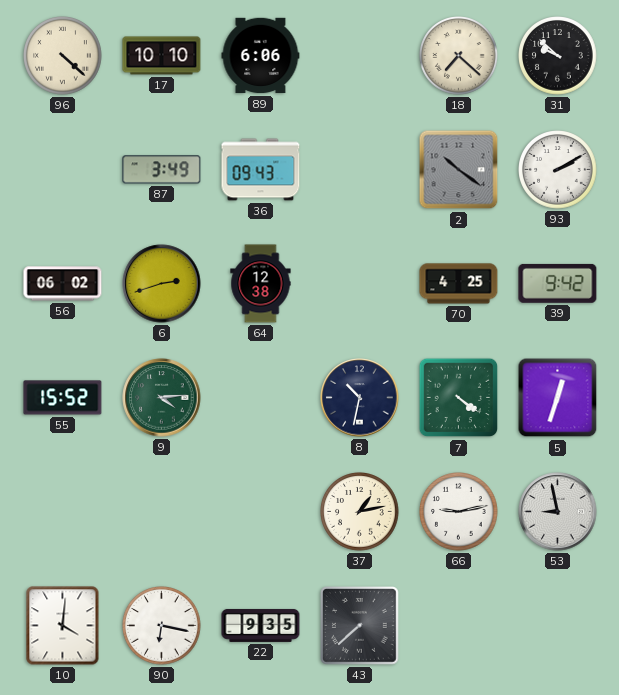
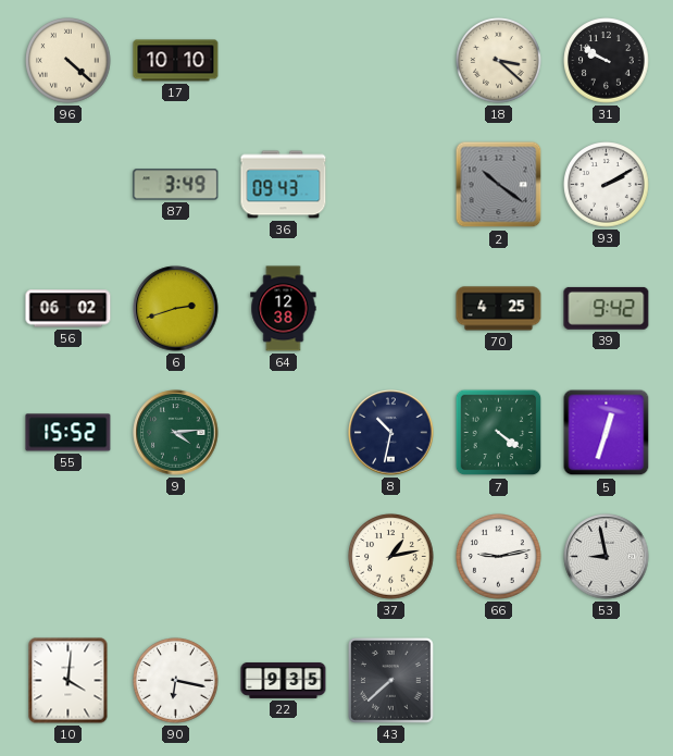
89: 6:06 -> none
18: 7:22 -> 3:22
31: 9:52 -> 9:50
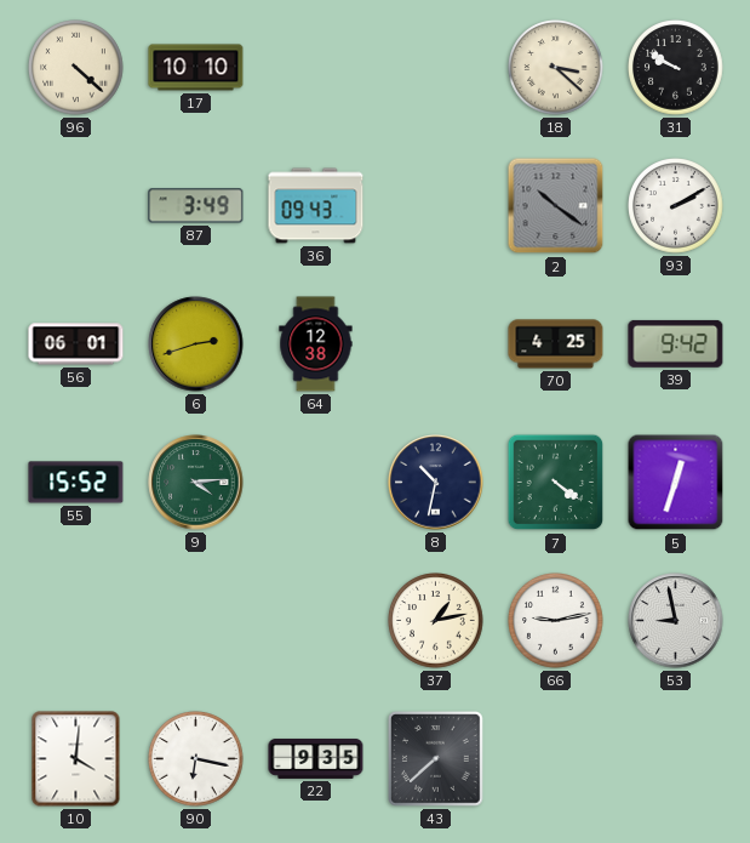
56: 06:02 -> 06:01
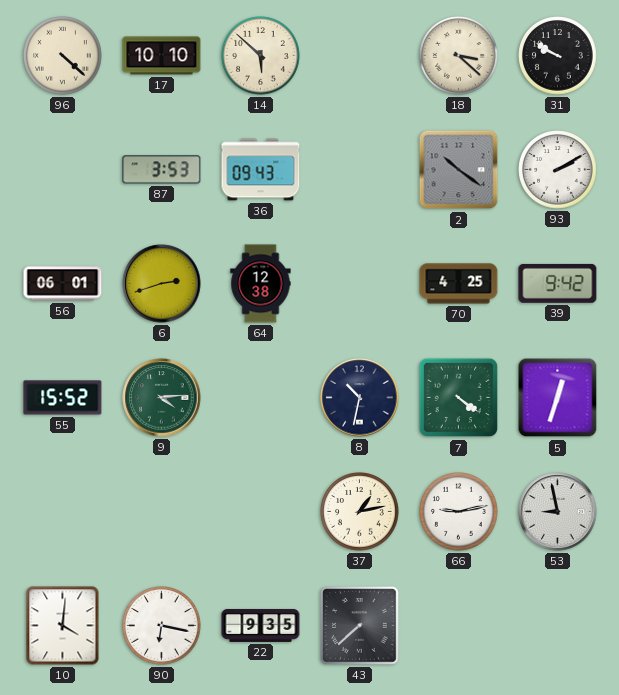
14: none -> 5:52
87: 3:49 -> 3:53
